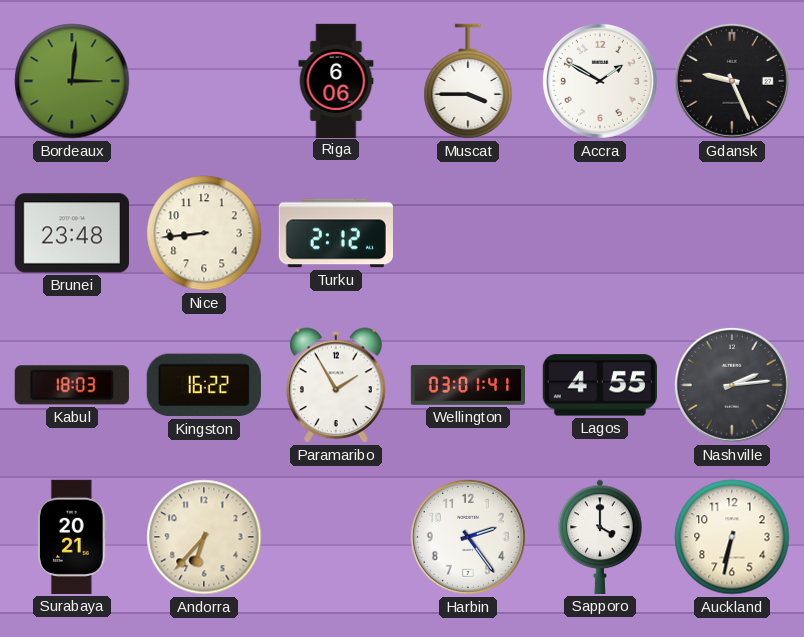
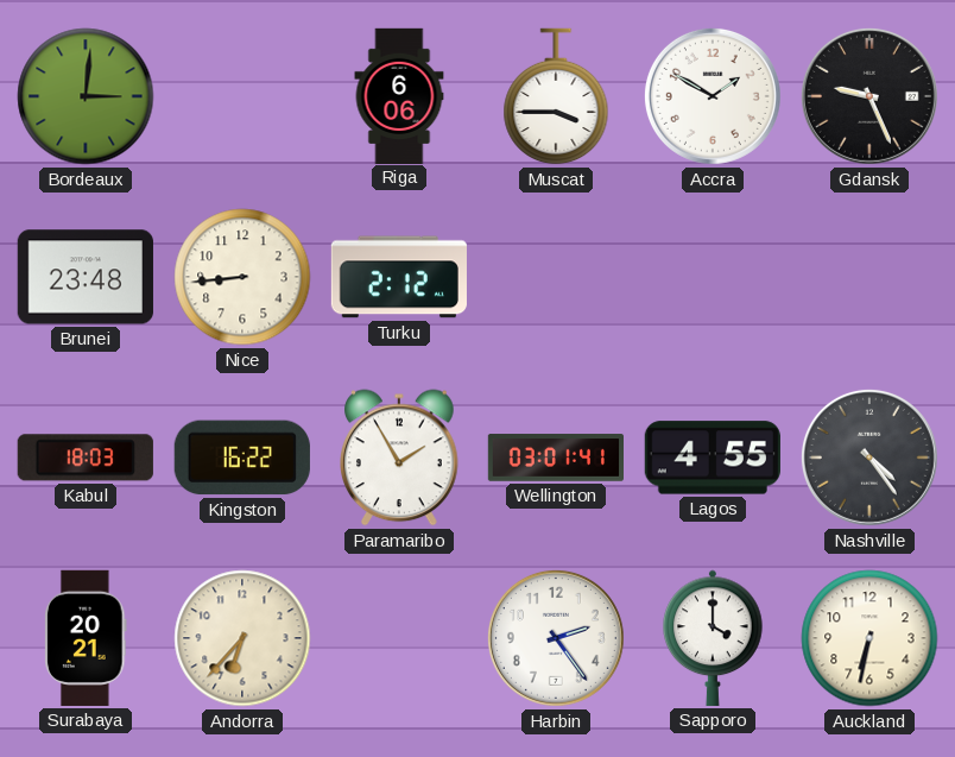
Nashville: 2:14 -> 4:24
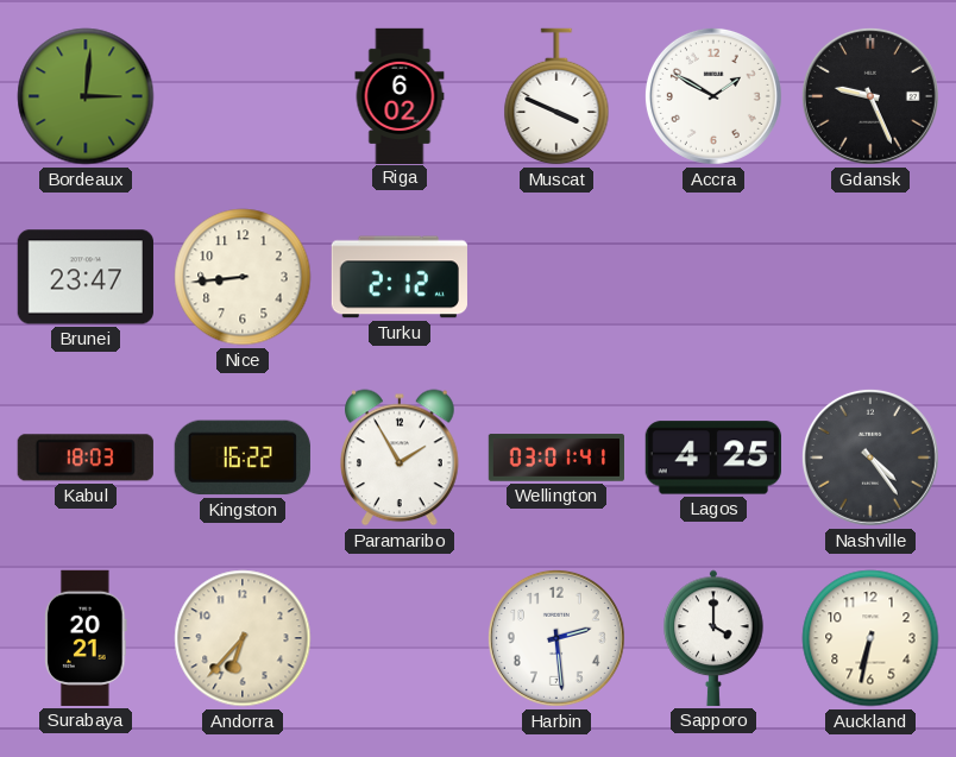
Riga: 6:06 -> 6:02
Muscat: 3:45 -> 3:49
Brunei: 23:48 -> 23:47
Lagos: 4:55 -> 4:25
Harbin: 2:24 -> 2:29
